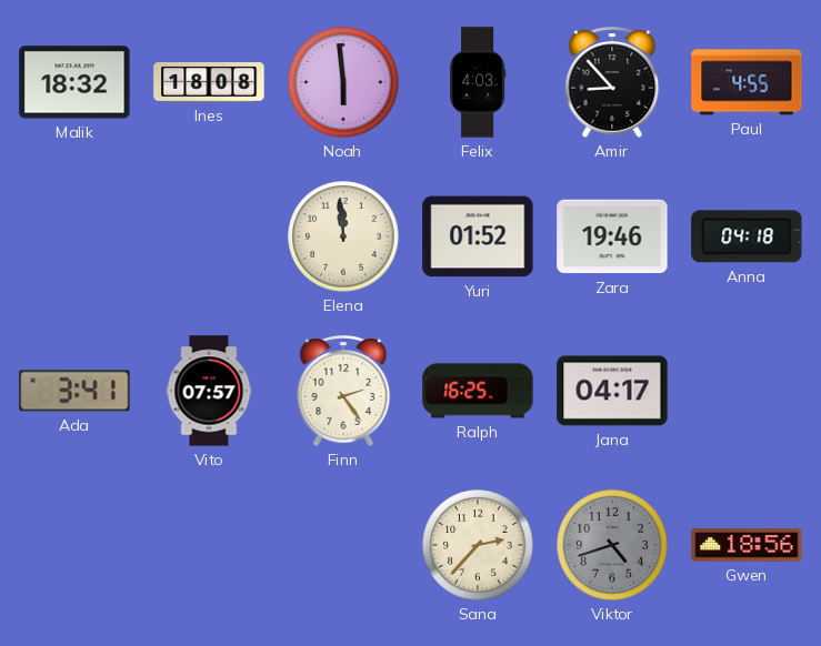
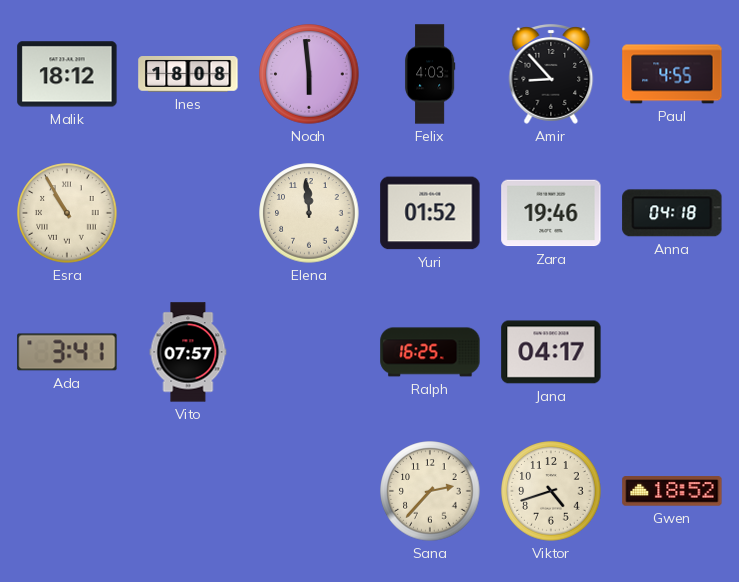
Malik: 18:32 -> 18:12
Esra: none -> 10:55
Finn: 2:24 -> none
Viktor dial: grey -> cream
Gwen: 18:56 -> 18:52
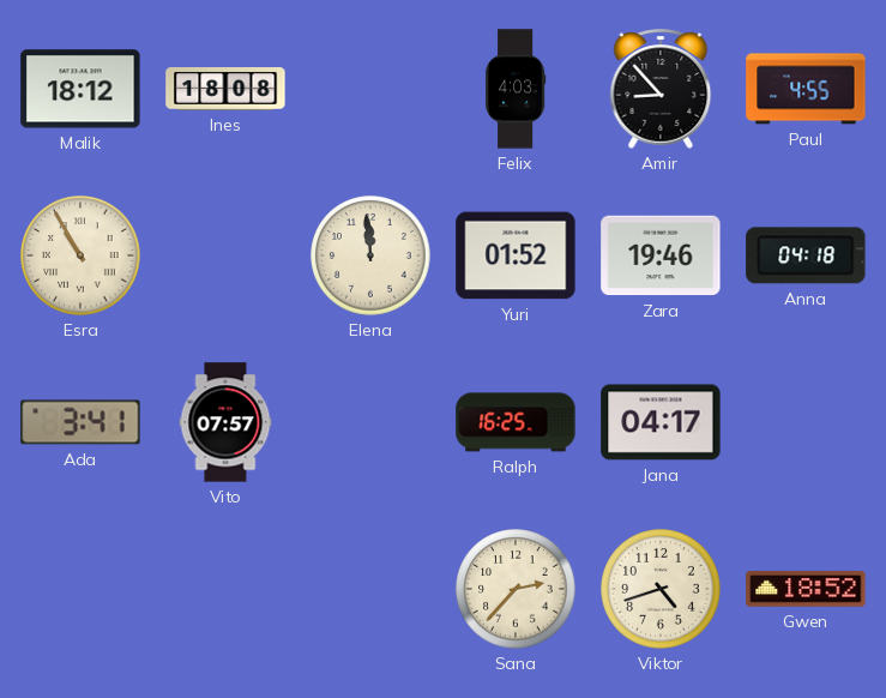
Noah: 5:59 -> none
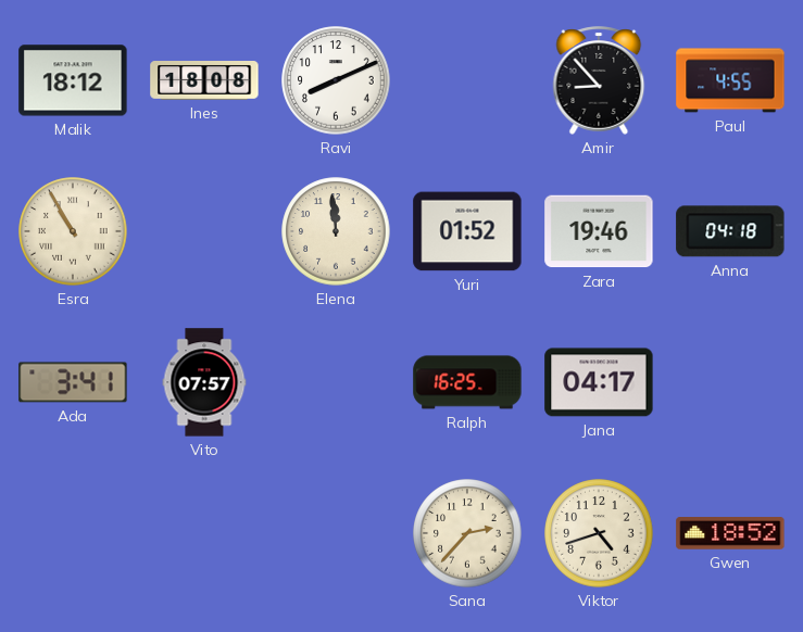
Ravi: none -> 8:11
Felix: 4:03 -> none
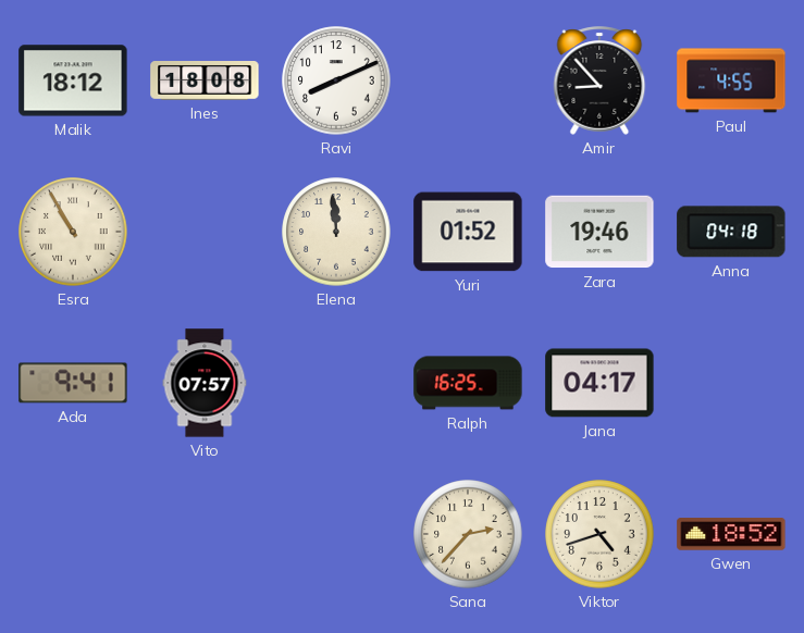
Ada: 3:41 -> 9:41
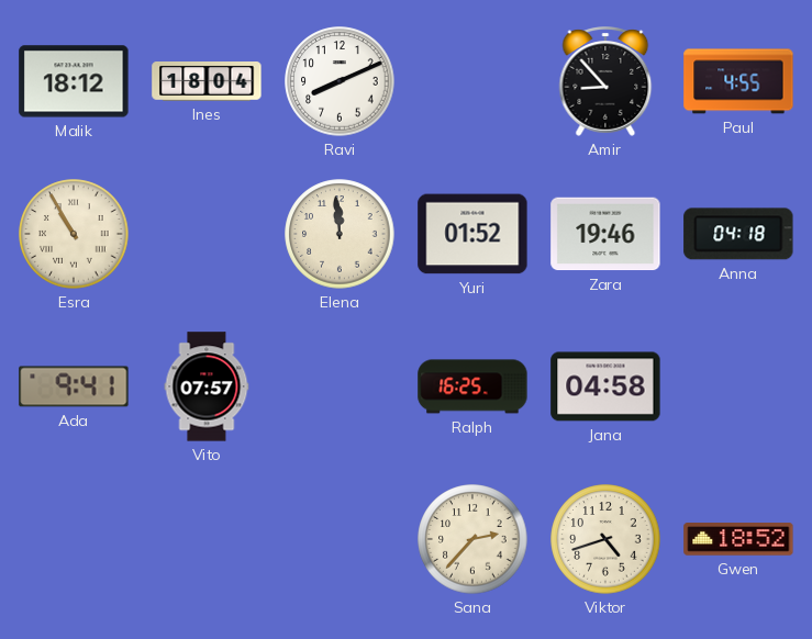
Ines: 18:08 -> 18:04
Jana: 04:17 -> 04:58
